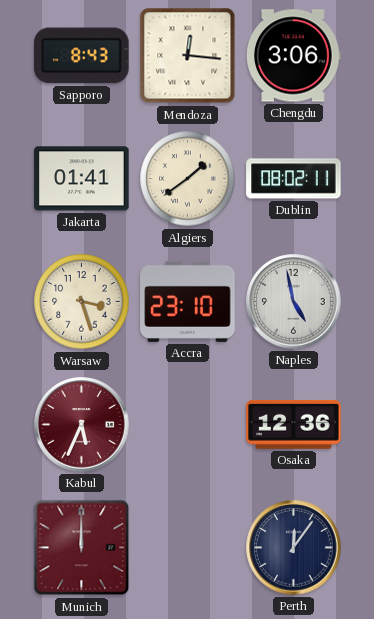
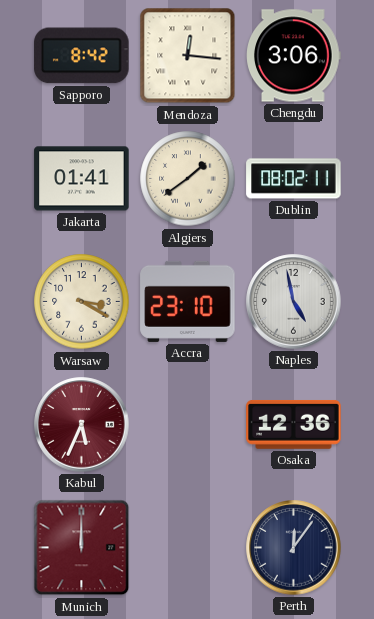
Sapporo: 8:43 -> 8:42
Warsaw: 3:27 -> 3:20
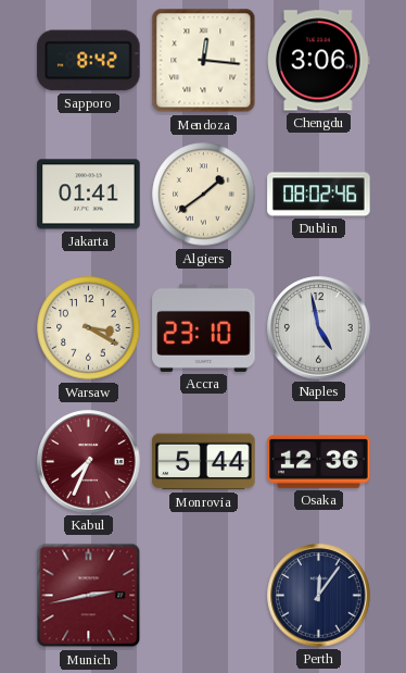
Dublin: 08:02:11 -> 08:02:46
Kabul: 5:34 -> 7:34
Monrovia: none -> 5:44
Munich: 12:00 -> 2:43
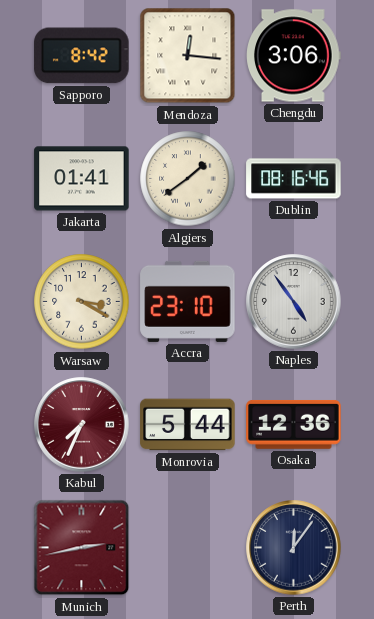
Dublin: 08:02 -> 08:16
Naples: 4:58 -> 4:54
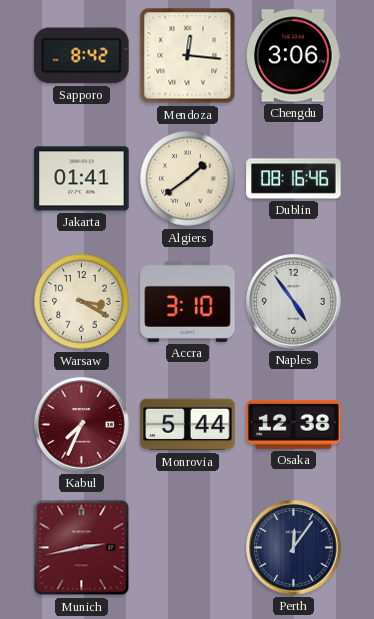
Accra: 23:10 -> 3:10
Osaka: 12:36 -> 12:38
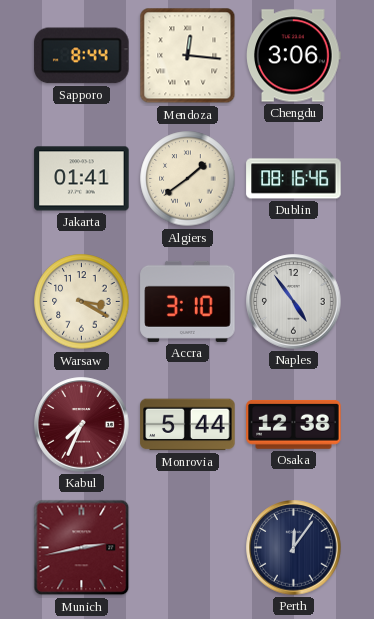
Sapporo: 8:42 -> 8:44
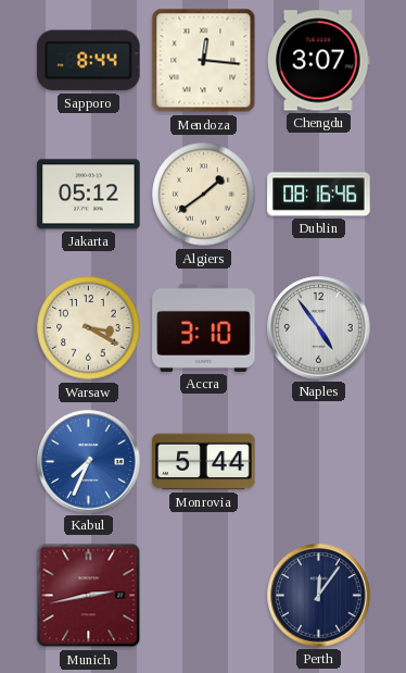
Chengdu: 3:06 -> 3:07
Jakarta: 01:41 -> 05:12
Kabul dial: burgundy -> blue
Osaka: 12:38 -> none
